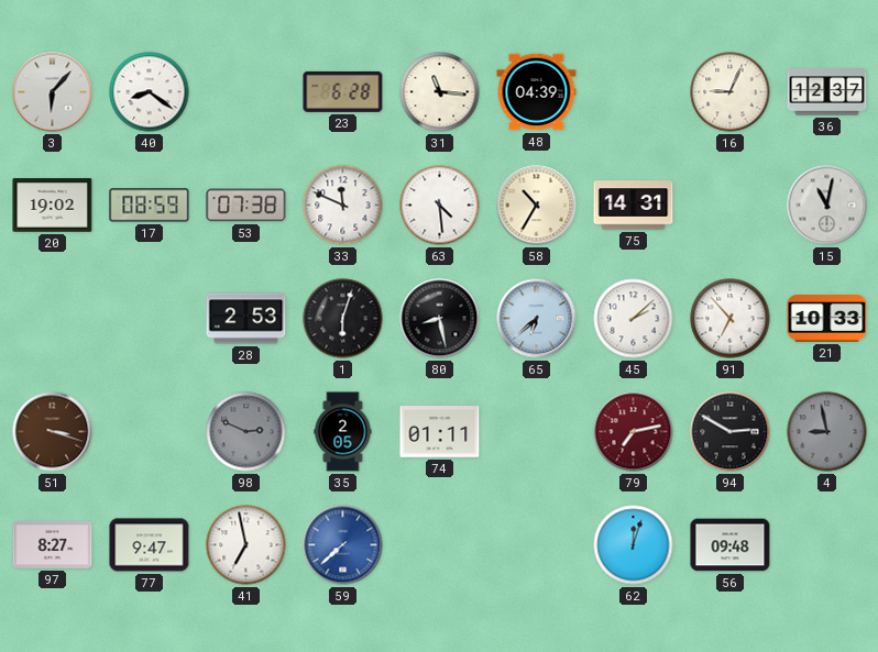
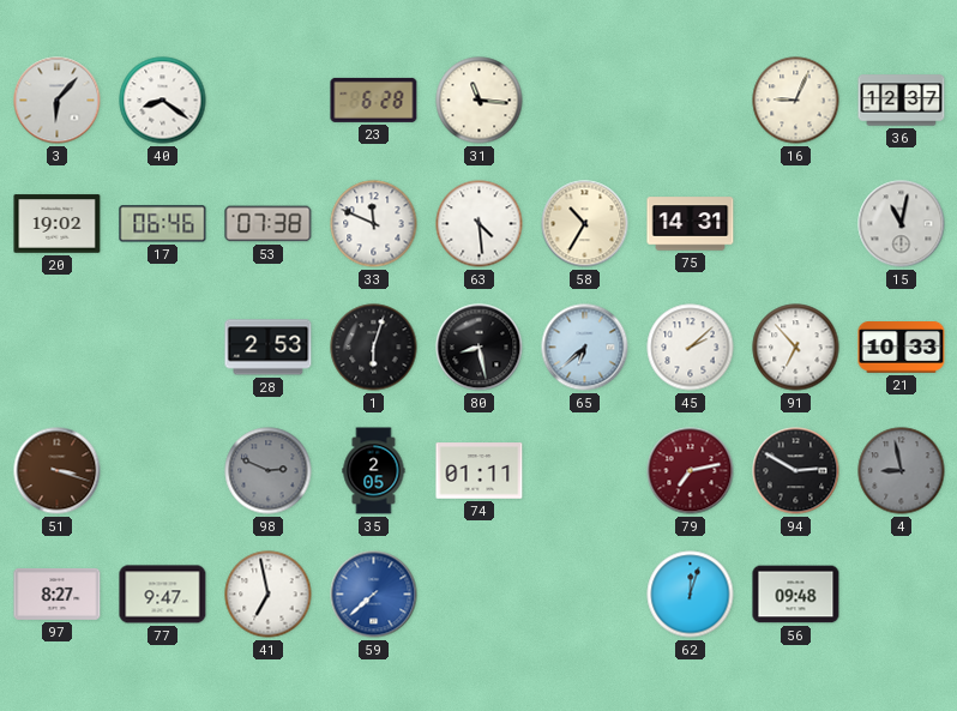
48: 04:39 -> none
17: 08:59 -> 06:46
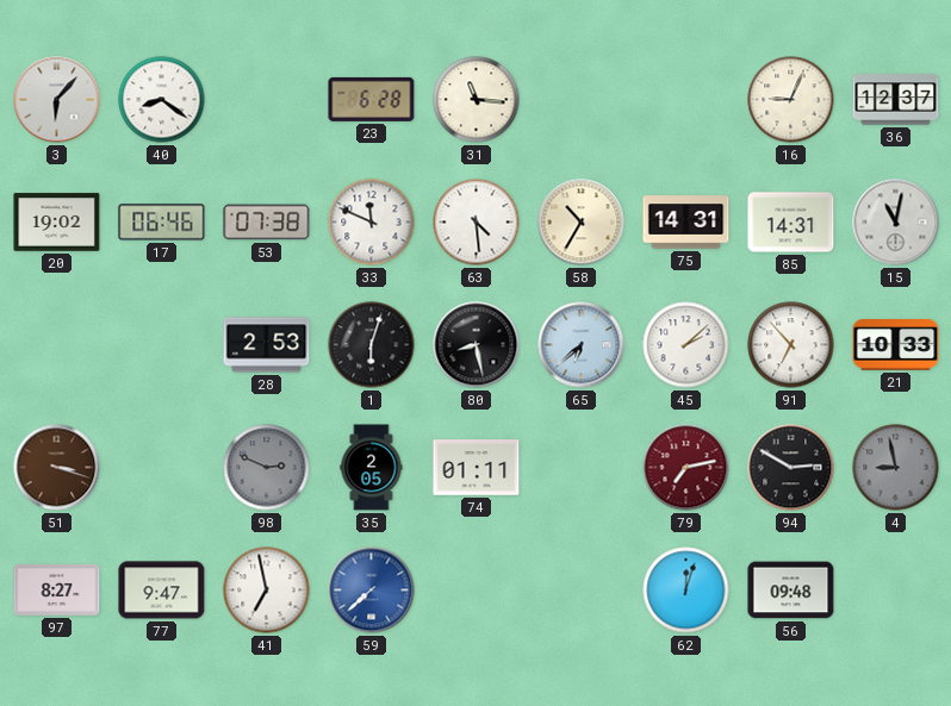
85: none -> 14:31
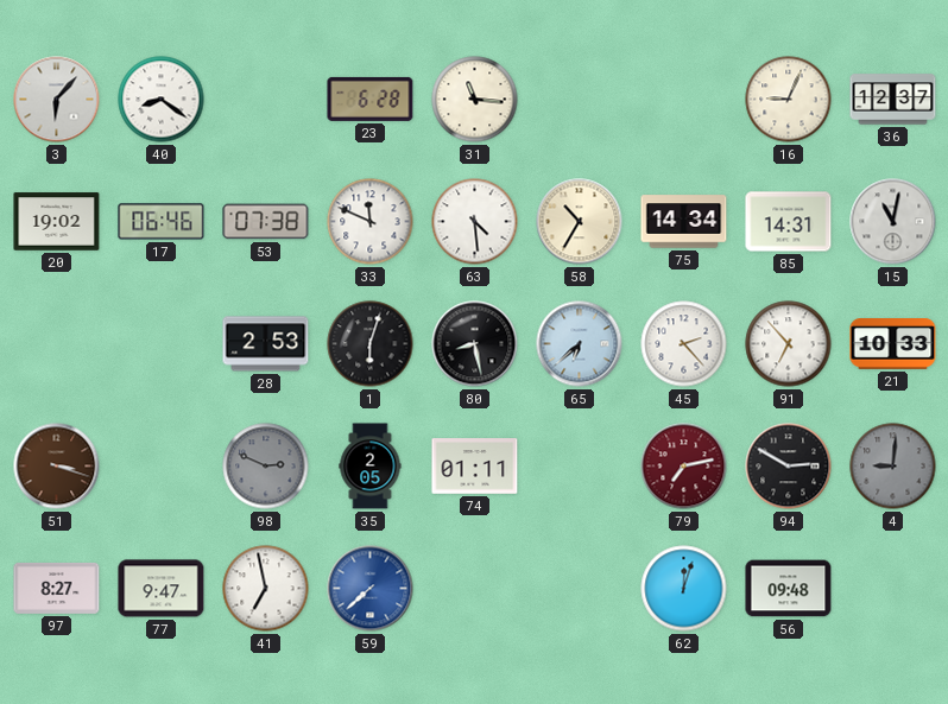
75: 14:31 -> 14:34
45: 2:08 -> 2:23
4: 8:58 -> 9:01
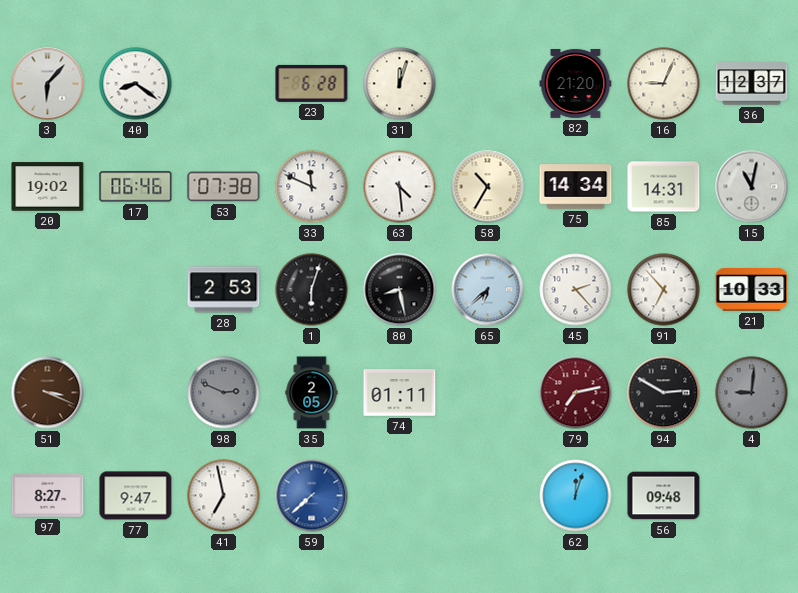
31: 11:16 -> 12:03
82: none -> 21:20
51: 3:18 -> 3:19
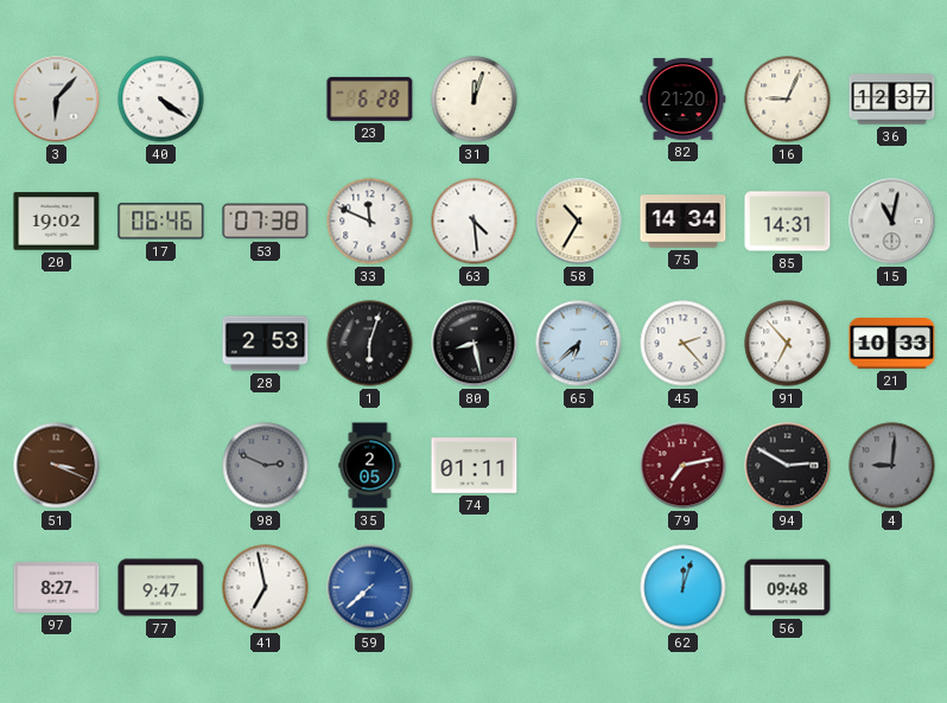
40: 8:21 -> 4:21
